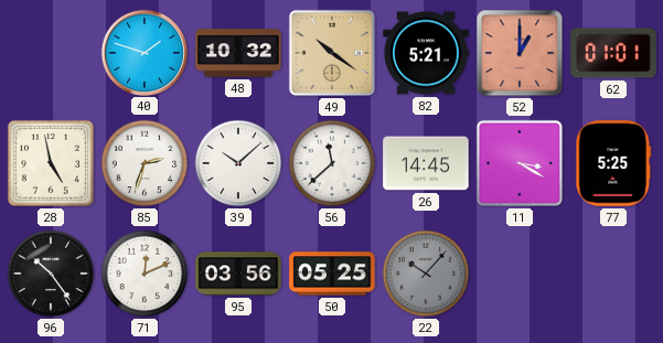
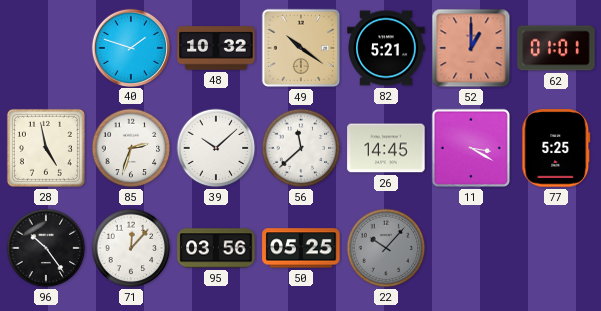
71: 12:11 -> 12:07
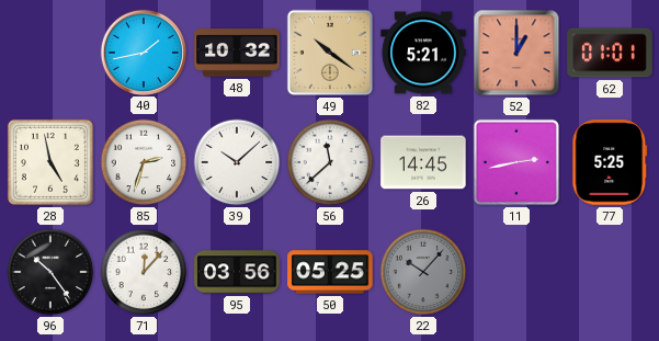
40: 1:48 -> 1:43
11: 3:20 -> 2:43
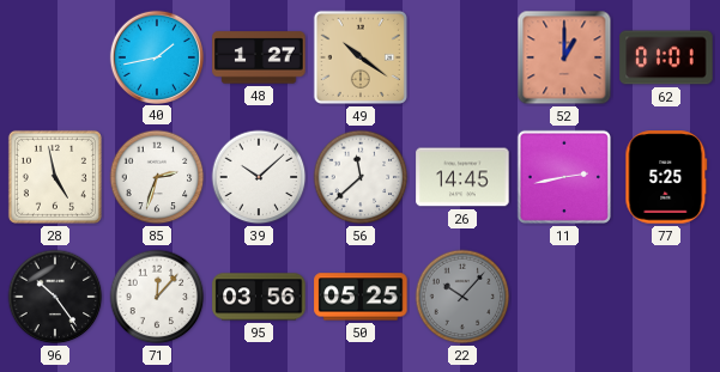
48: 10:32 -> 1:27
82: 5:21 -> none
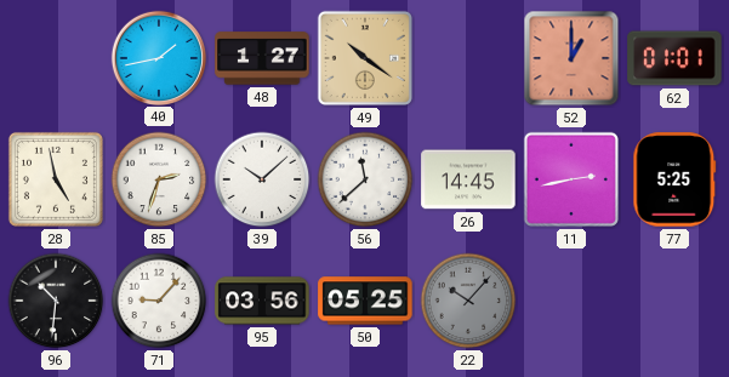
96: 10:24 -> 10:31
71: 12:07 -> 9:07
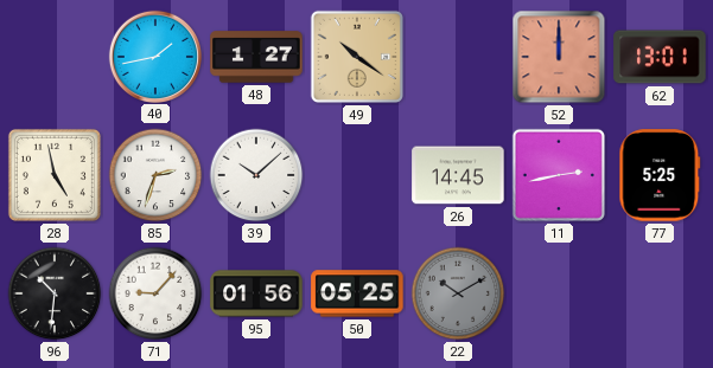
52: 1:00 -> 12:00
62: 01:01 -> 13:01
56: 11:38 -> none
95: 03:56 -> 01:56
22: 10:07 -> 10:10
